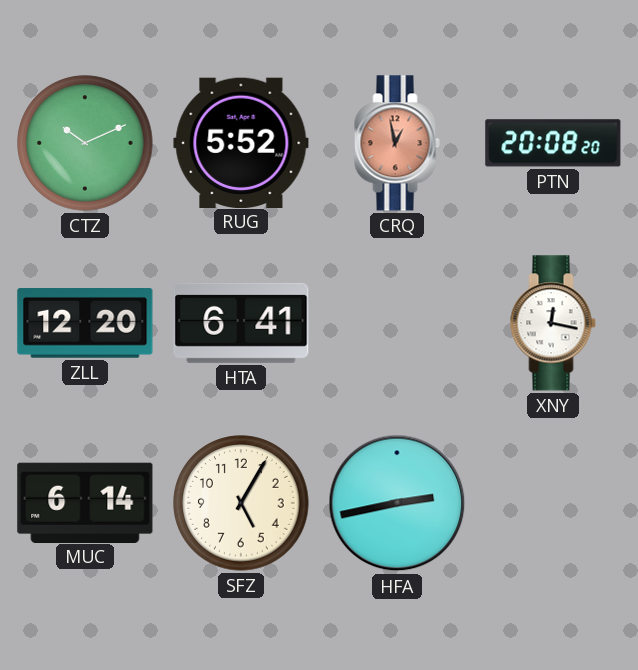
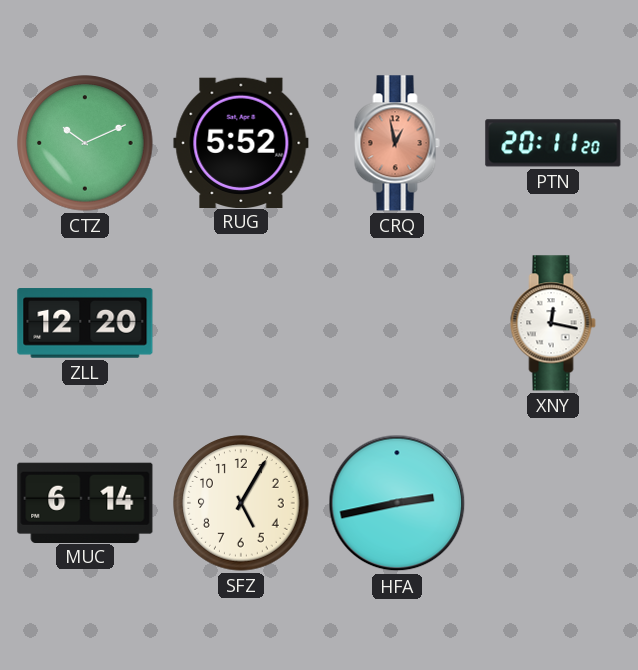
PTN: 20:08 -> 20:11
HTA: 6:41 -> none
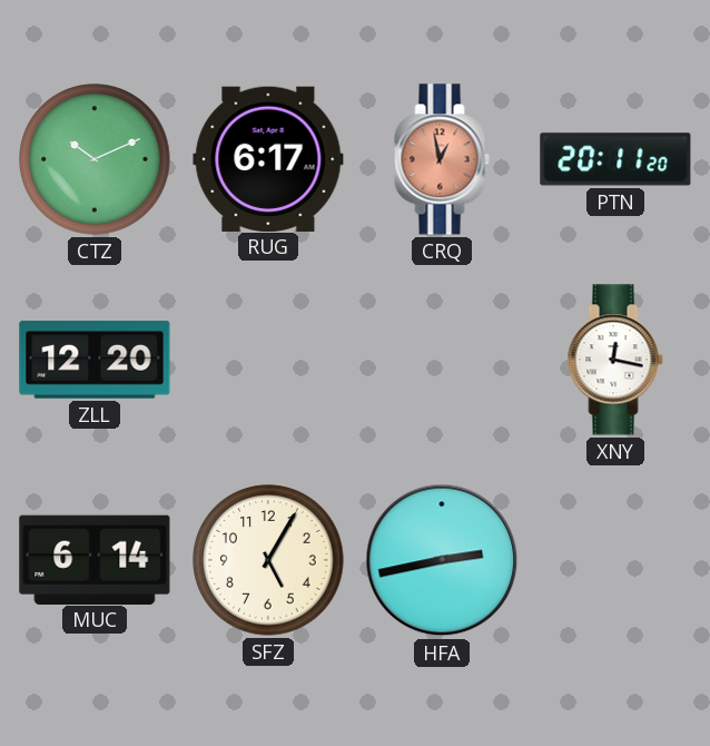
RUG: 5:52 -> 6:17
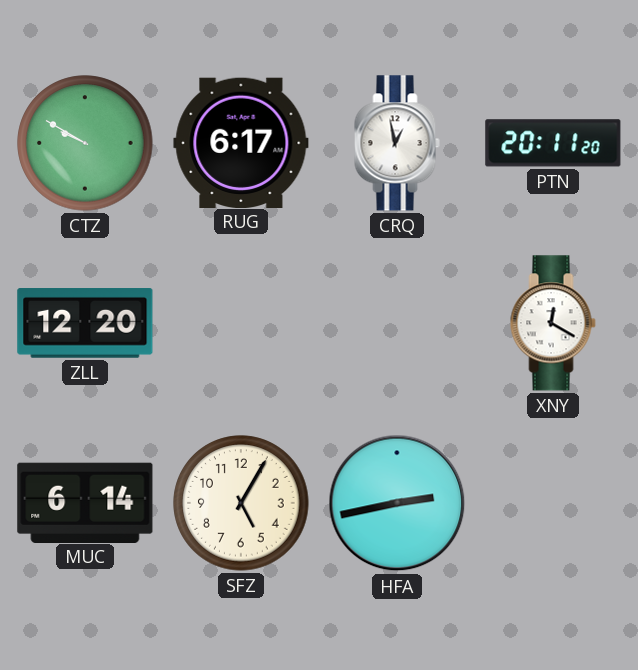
CTZ: 10:11 -> 9:50
CRQ dial: salmon -> white
XNY: 12:17 -> 12:20
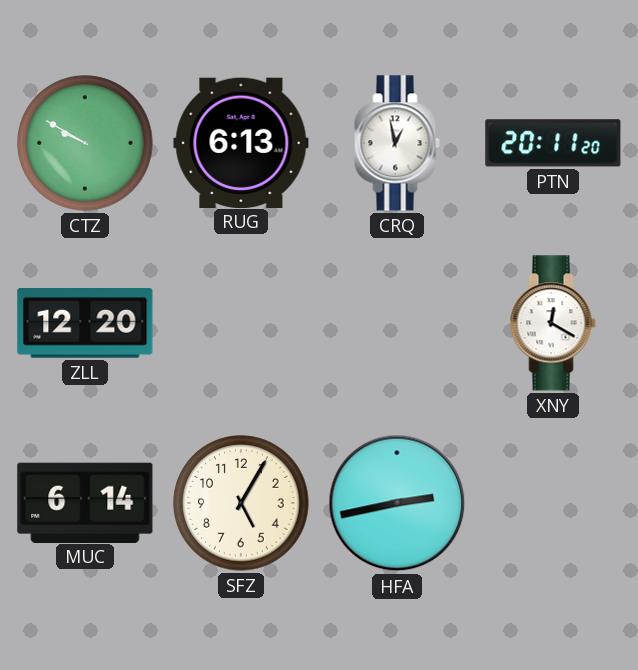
RUG: 6:17 -> 6:13
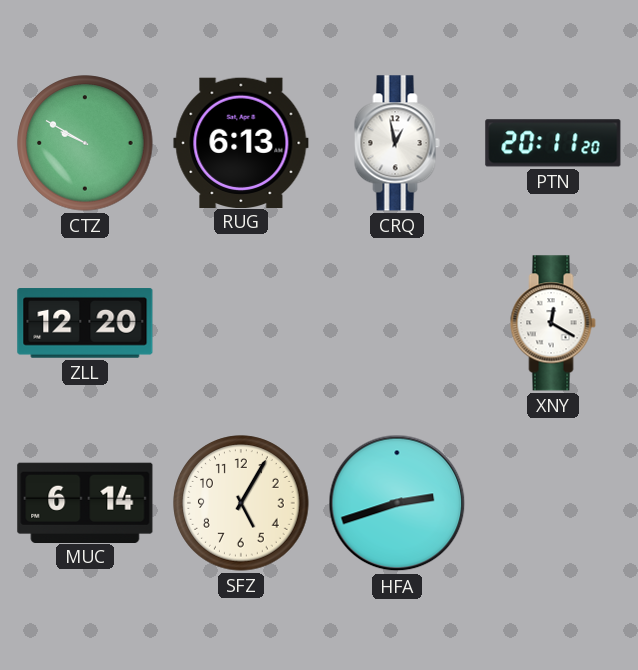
HFA: 2:43 -> 2:42
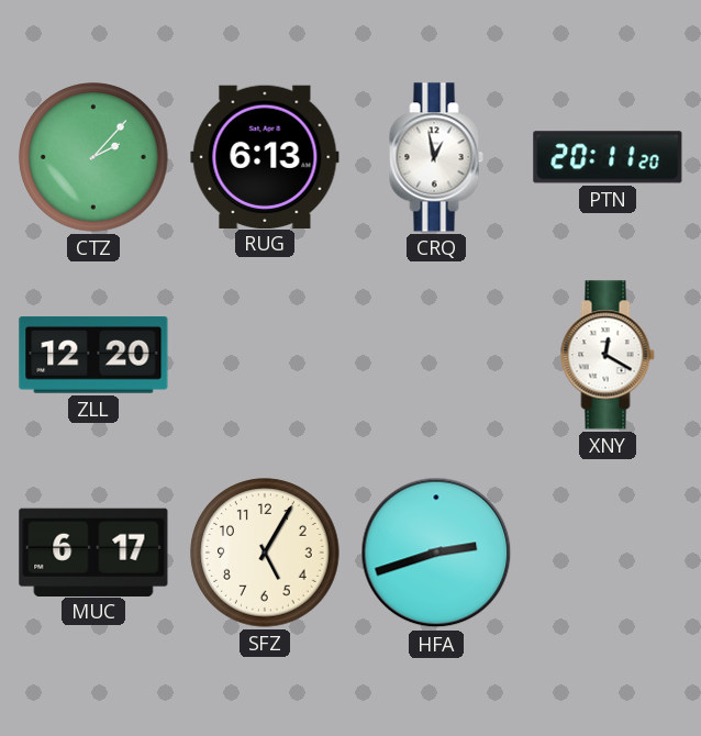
CTZ: 9:50 -> 2:07
MUC: 6:14 -> 6:17
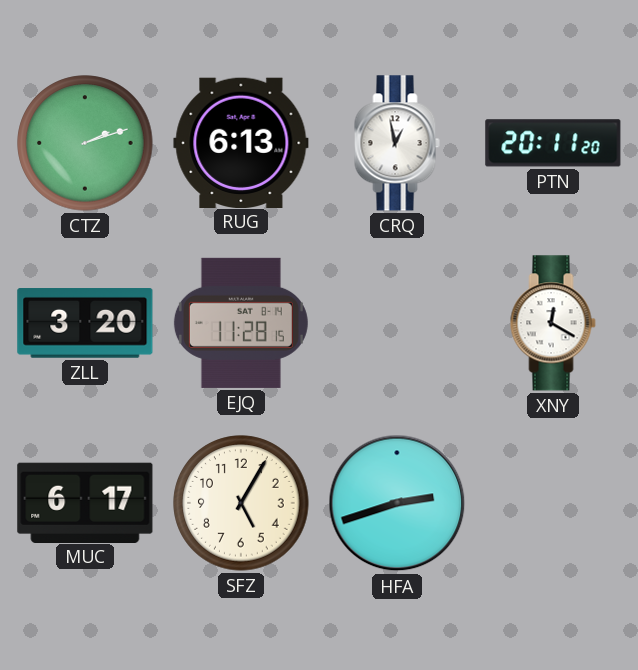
CTZ: 2:07 -> 2:12
ZLL: 12:20 -> 3:20
EJQ: none -> 11:28
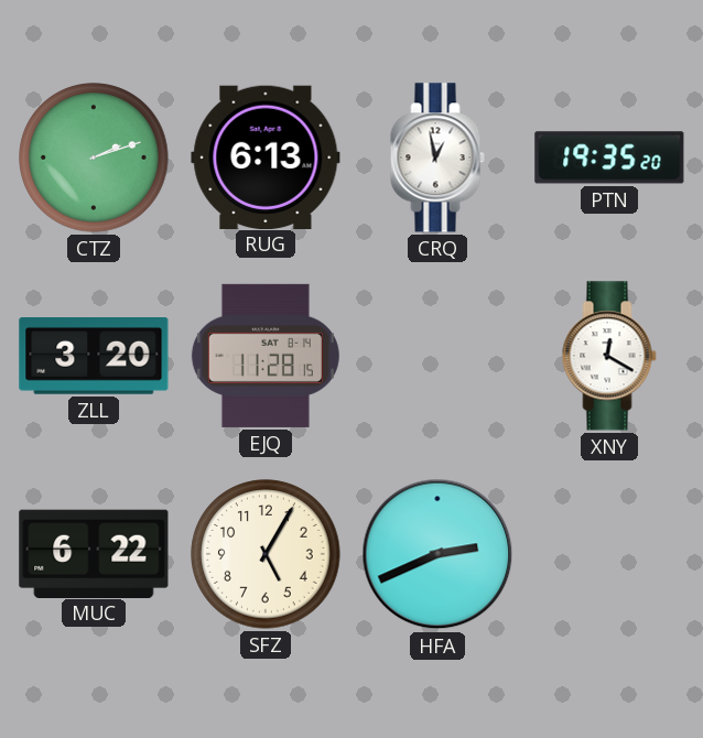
PTN: 20:11 -> 19:35
MUC: 6:17 -> 6:22
HFA: 2:42 -> 2:41
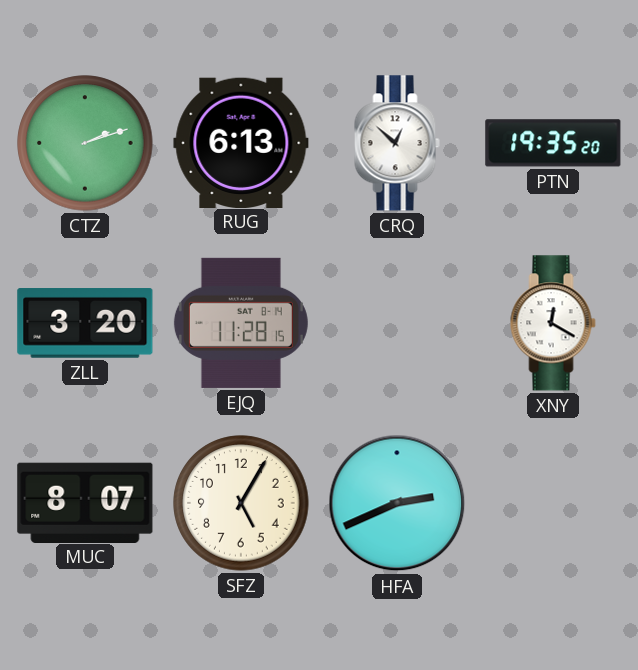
CRQ: 12:58 -> 12:52
MUC: 6:22 -> 8:07
